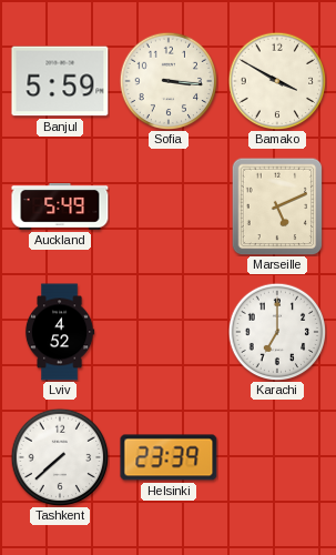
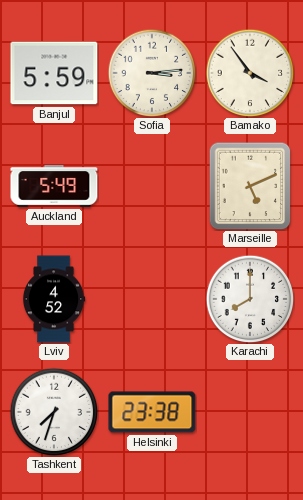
Sofia: 3:16 -> 3:14
Bamako: 3:50 -> 3:54
Karachi: 7:00 -> 8:00
Tashkent: 7:38 -> 7:33
Helsinki: 23:39 -> 23:38
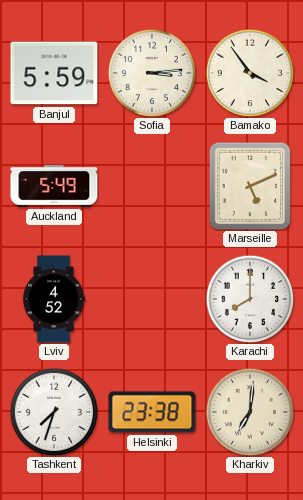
Kharkiv: none -> 7:01
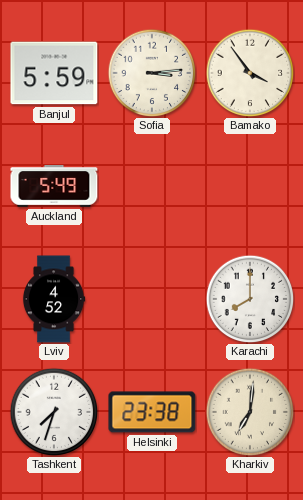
Marseille: 5:11 -> none
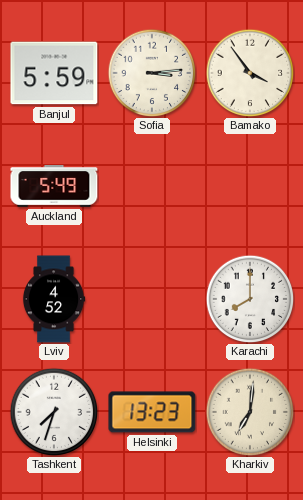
Helsinki: 23:38 -> 13:23
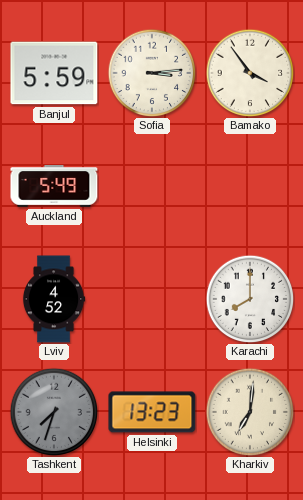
Tashkent dial: white -> grey
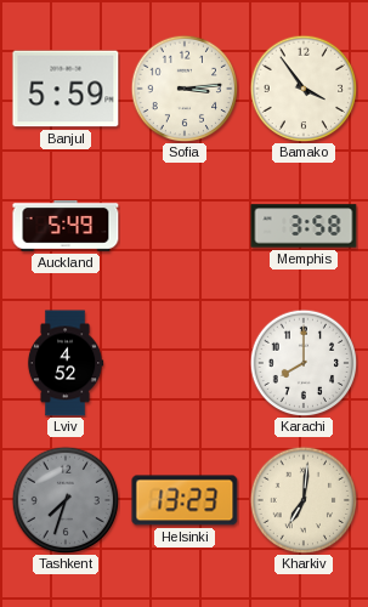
Memphis: none -> 3:58
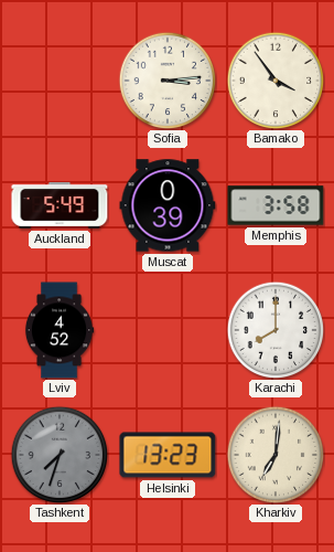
Banjul: 5:59 -> none
Muscat: none -> 0:39
